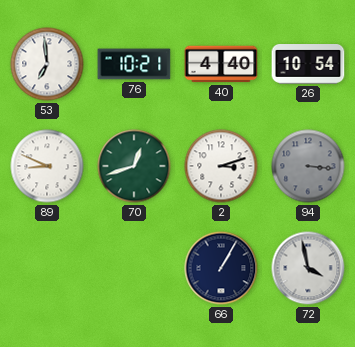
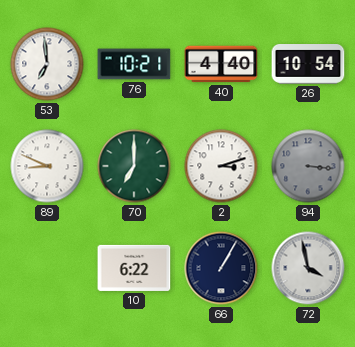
70: 12:42 -> 7:00
10: none -> 6:22
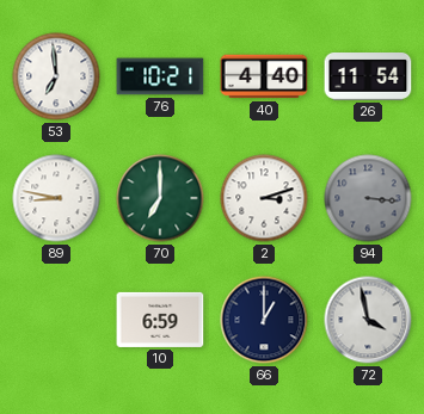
26: 10:54 -> 11:54
89: 8:49 -> 8:47
10: 6:22 -> 6:59
66: 1:05 -> 1:00
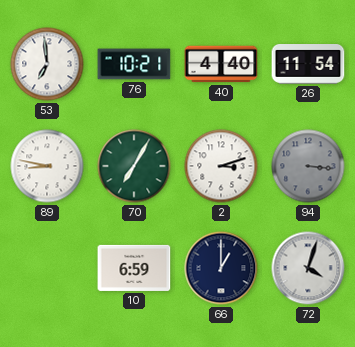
70: 7:00 -> 7:05
72: 3:58 -> 4:03
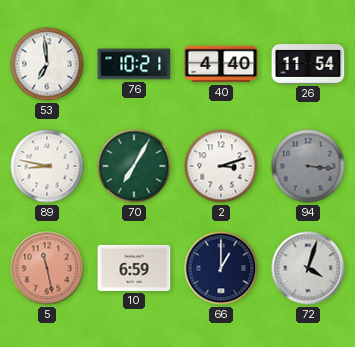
5: none -> 11:28
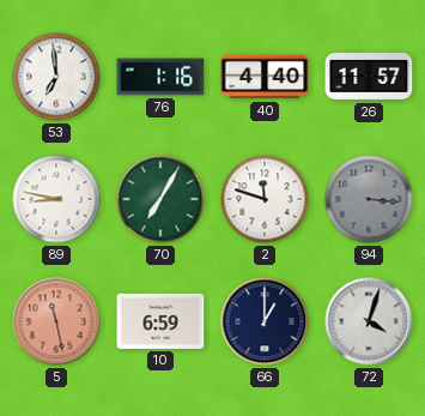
76: 10:21 -> 1:16
26: 11:54 -> 11:57
2: 3:12 -> 11:48
